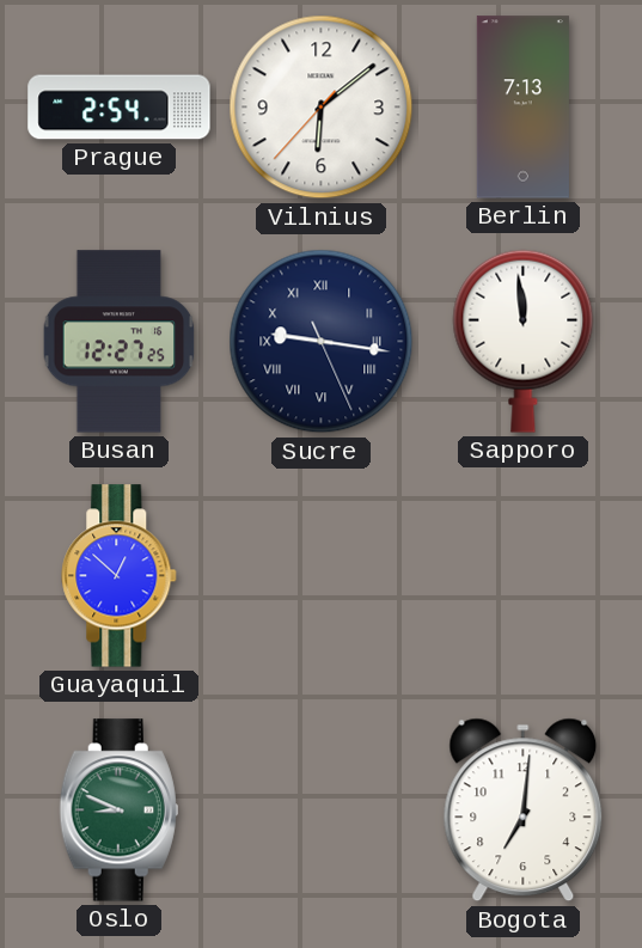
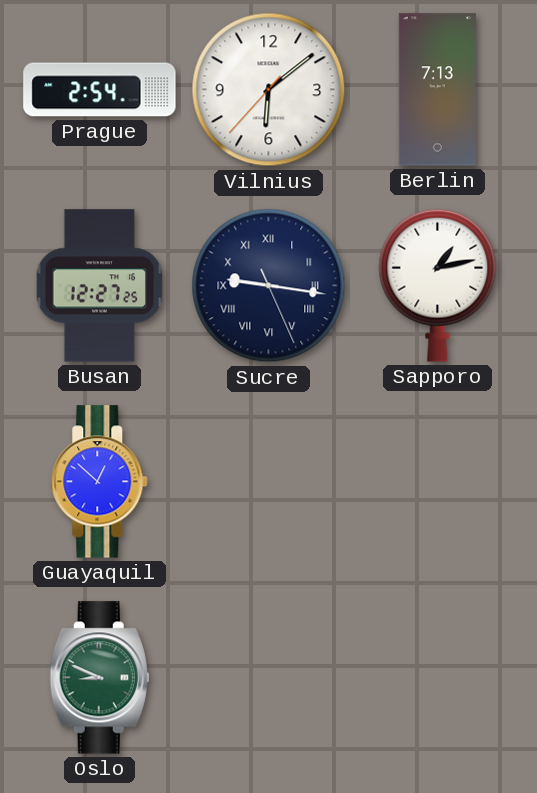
Sapporo: 11:59 -> 1:13
Bogota: 7:01 -> none
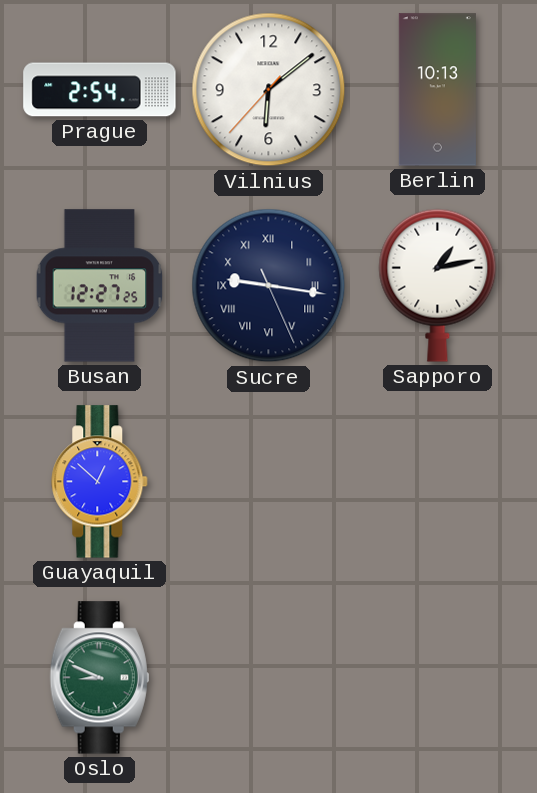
Berlin: 7:13 -> 10:13
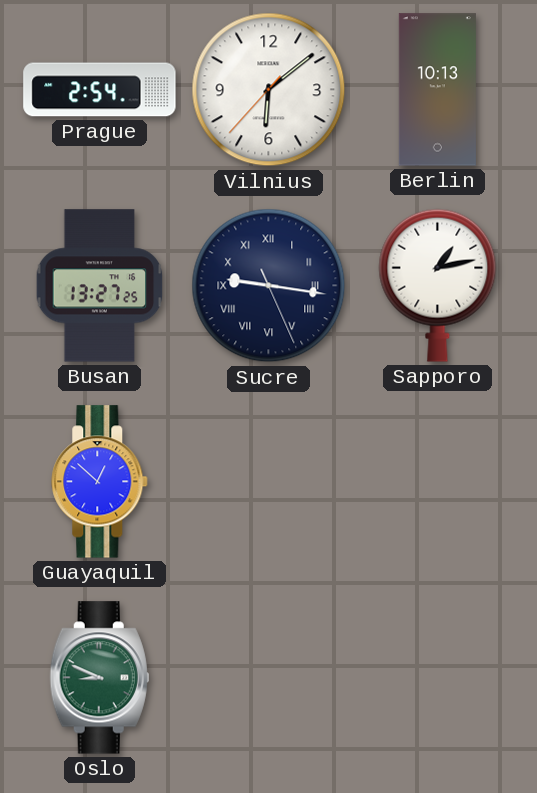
Busan: 12:27 -> 13:27
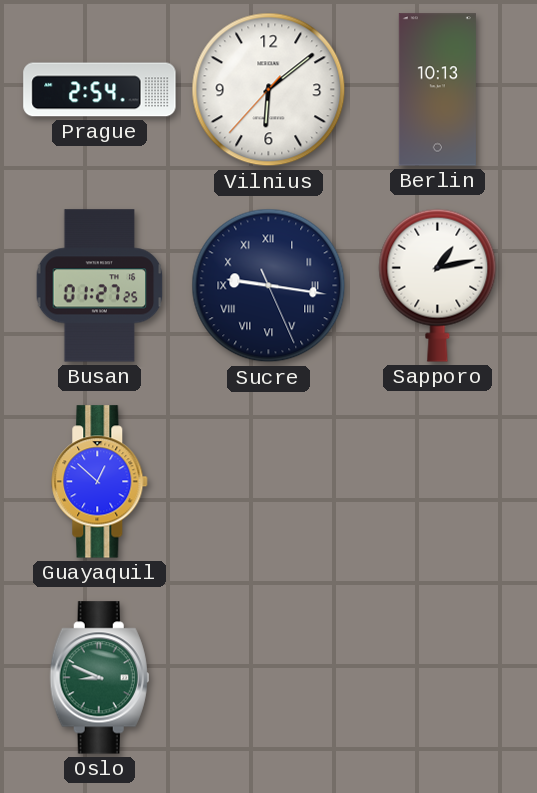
Busan: 13:27 -> 01:27
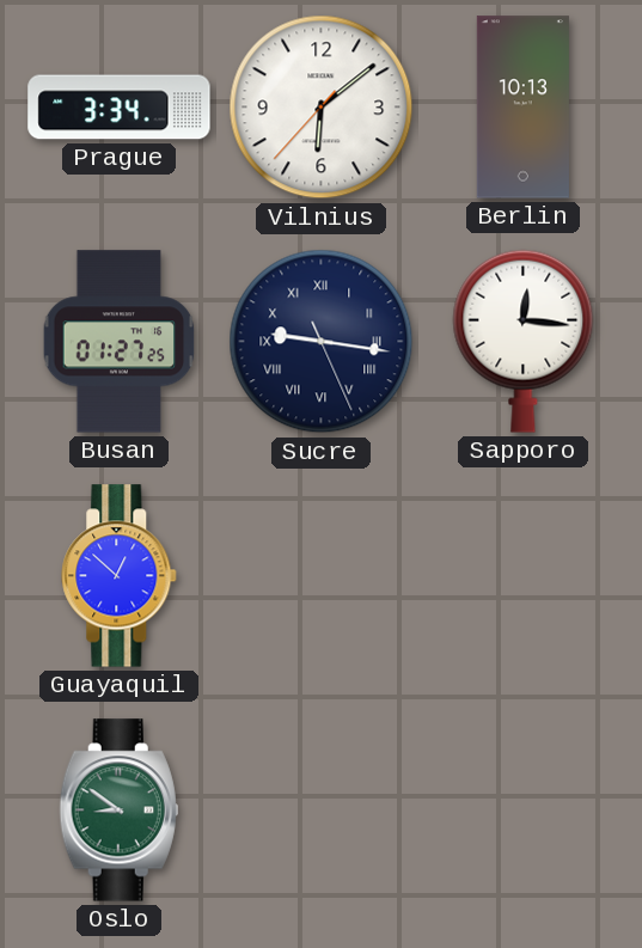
Prague: 2:54 -> 3:34
Sapporo: 1:13 -> 12:16
Oslo: 8:49 -> 8:51
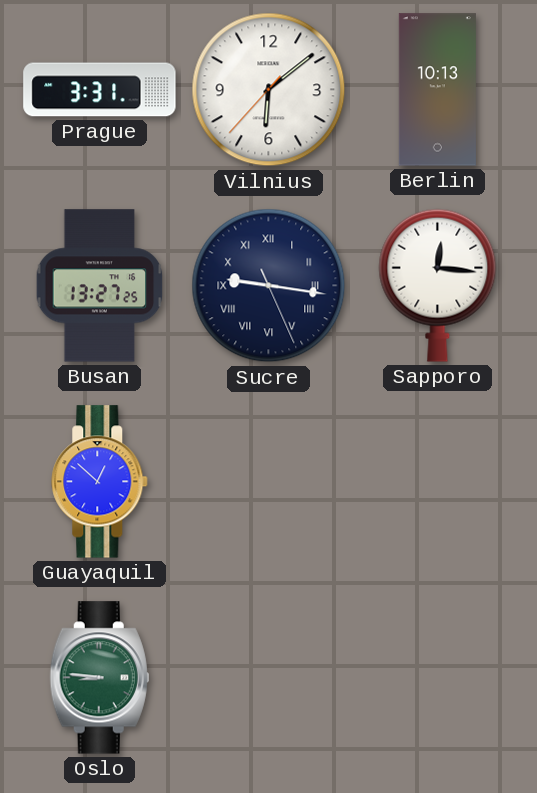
Prague: 3:34 -> 3:31
Busan: 01:27 -> 13:27
Oslo: 8:51 -> 8:46
